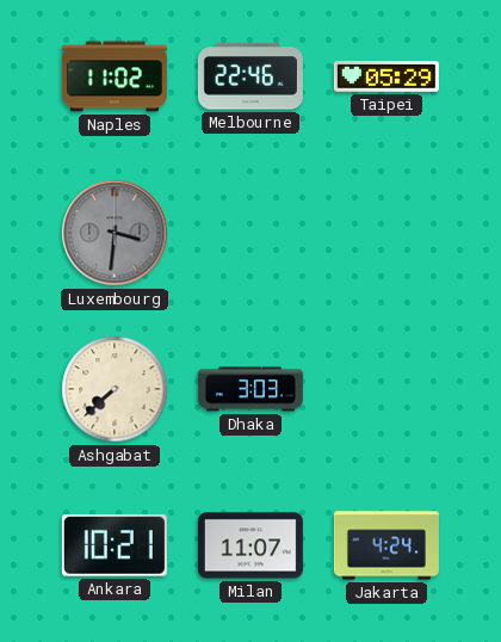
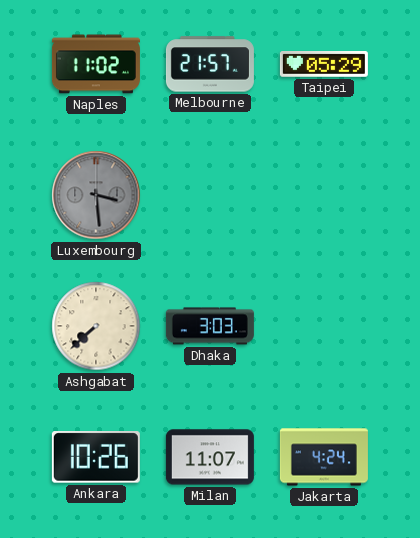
Melbourne: 22:46 -> 21:57
Luxembourg: 3:31 -> 3:29
Ankara: 10:21 -> 10:26
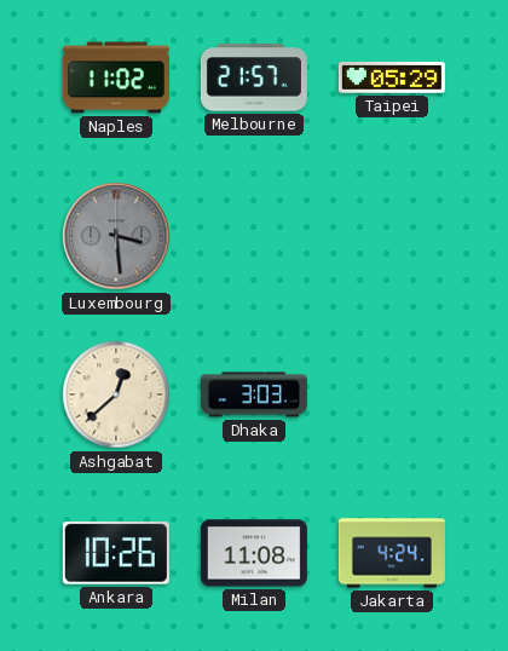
Ashgabat: 7:38 -> 12:38
Milan: 11:07 -> 11:08
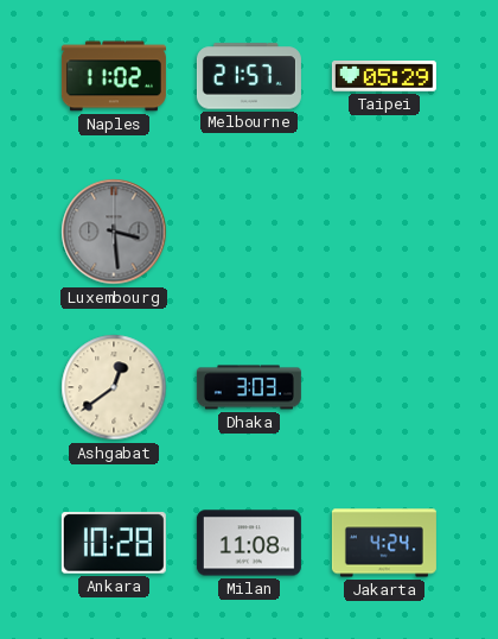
Ashgabat: 12:38 -> 12:39
Ankara: 10:26 -> 10:28
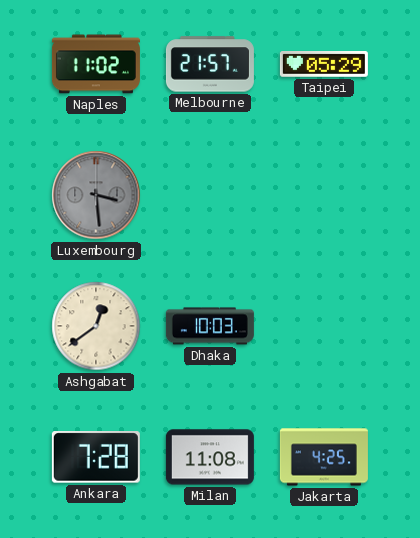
Dhaka: 3:03 -> 10:03
Ankara: 10:28 -> 7:28
Jakarta: 4:24 -> 4:25
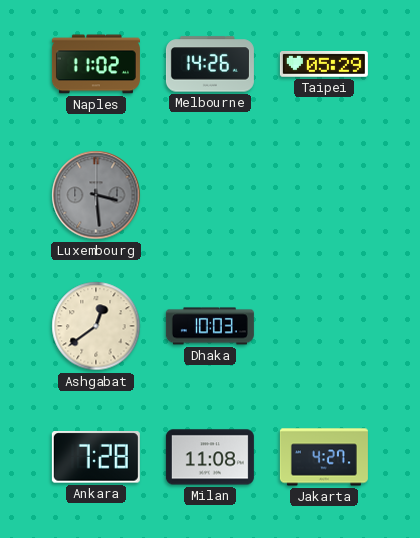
Melbourne: 21:57 -> 14:26
Jakarta: 4:25 -> 4:27
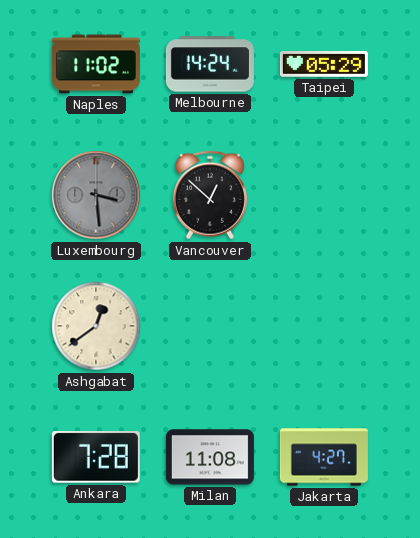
Melbourne: 14:26 -> 14:24
Vancouver: none -> 12:52
Dhaka: 10:03 -> none
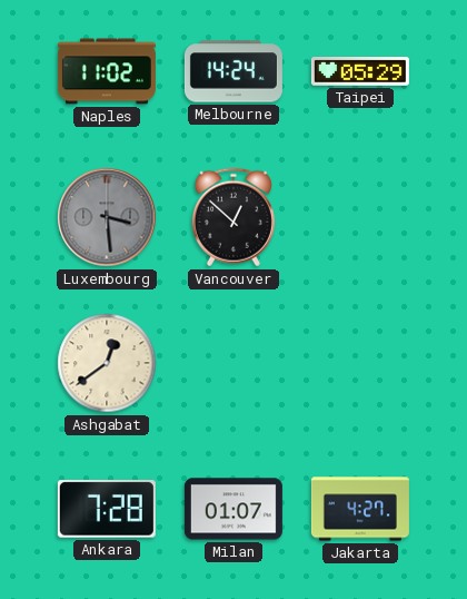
Milan: 11:08 -> 01:07
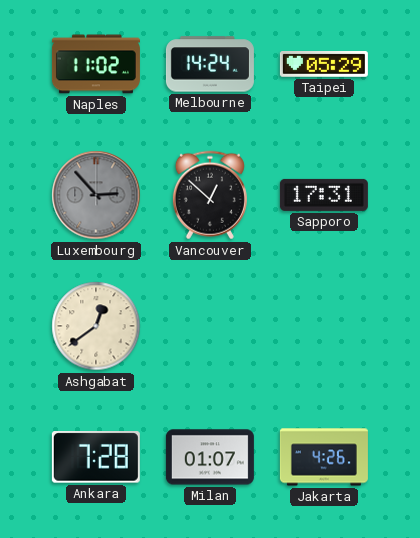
Luxembourg: 3:29 -> 2:53
Sapporo: none -> 17:31
Jakarta: 4:27 -> 4:26
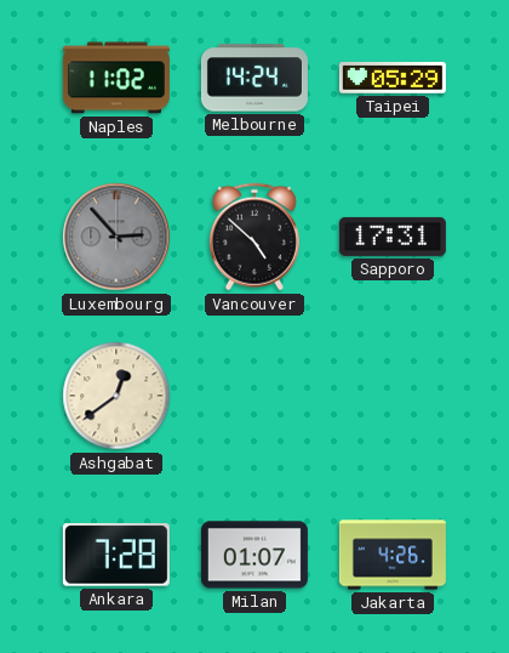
Vancouver: 12:52 -> 4:52
